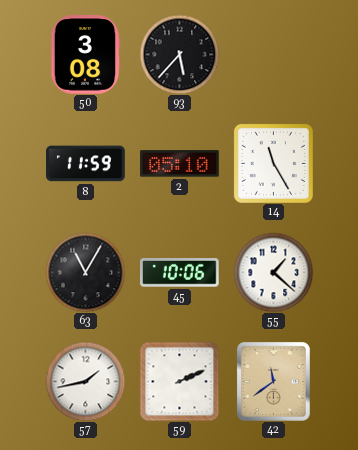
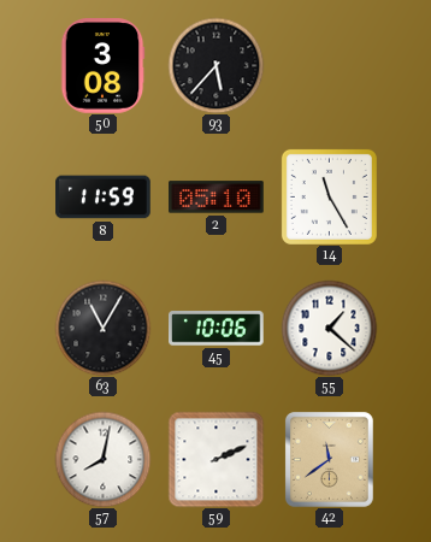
57: 1:43 -> 8:02
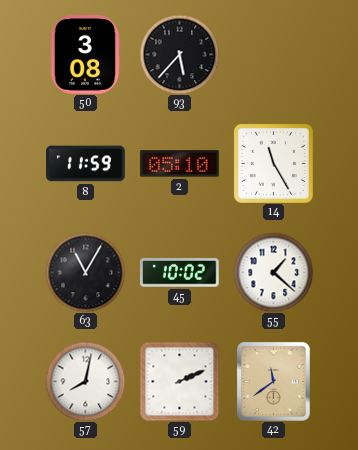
45: 10:06 -> 10:02
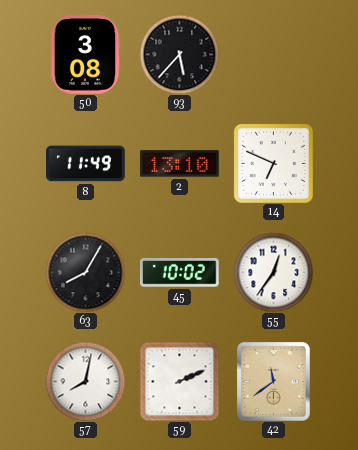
8: 11:59 -> 11:49
2: 05:10 -> 13:10
14: 11:25 -> 6:49
63: 11:05 -> 8:05
55: 1:22 -> 12:36
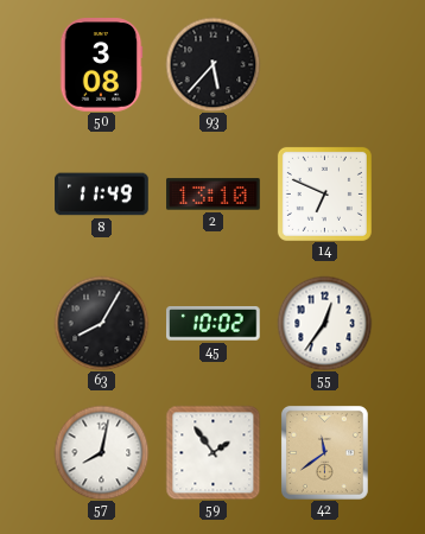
59: 2:11 -> 1:54
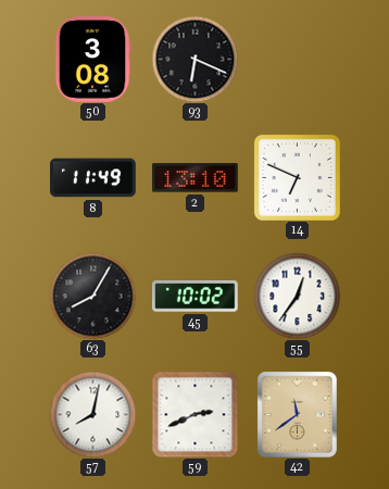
93: 5:37 -> 6:19
59: 1:54 -> 2:41
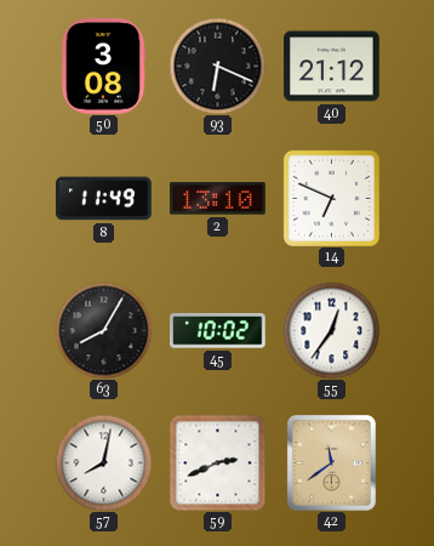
40: none -> 21:12
